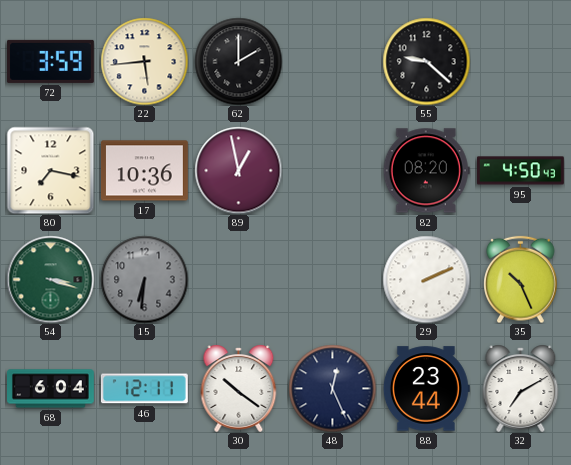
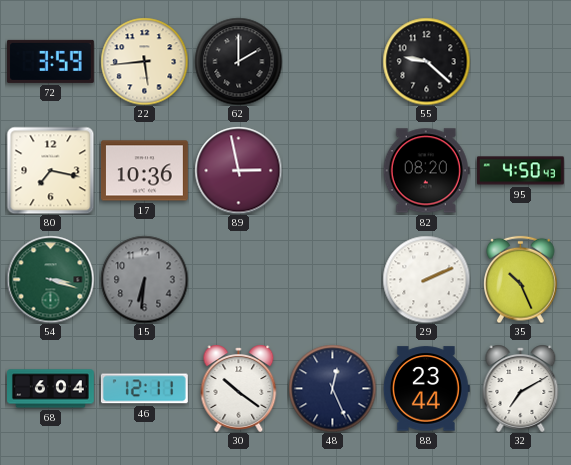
89: 12:58 -> 2:58
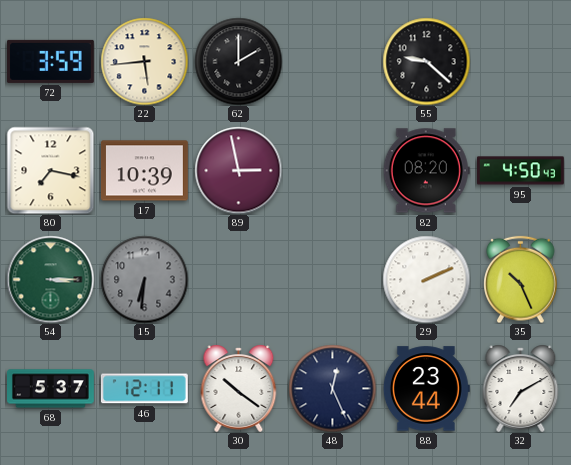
17: 10:36 -> 10:39
54: 3:18 -> 3:15
68: 6:04 -> 5:37
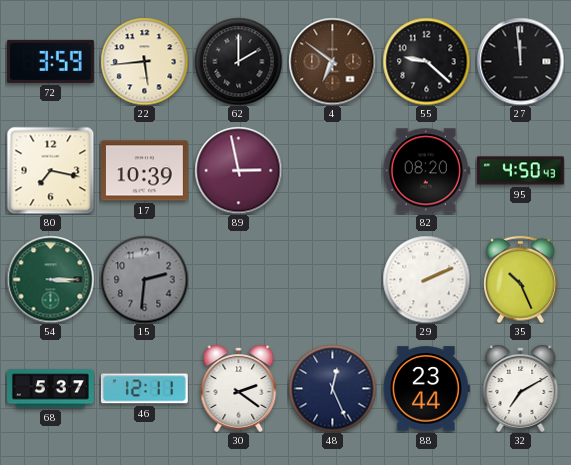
4: none -> 6:51
27: none -> 11:59
15: 6:31 -> 2:31
30: 10:21 -> 2:21
